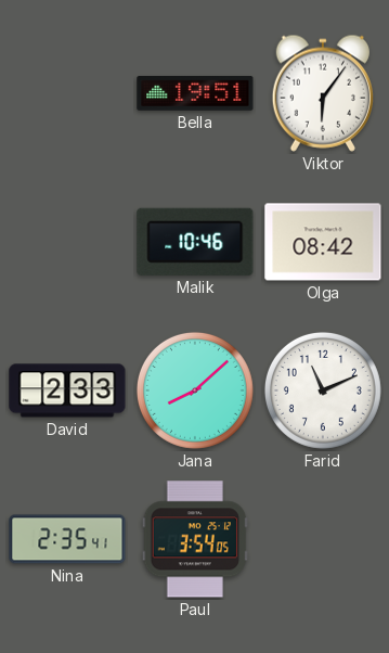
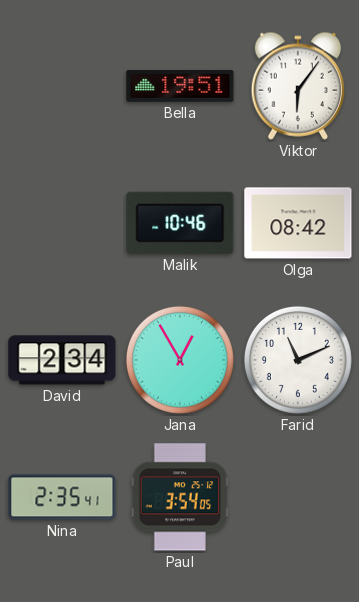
David: 2:33 -> 2:34
Jana: 8:08 -> 12:55
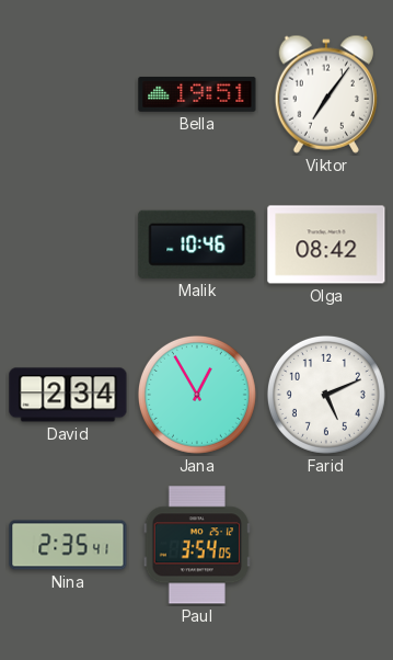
Viktor: 6:06 -> 7:06
Farid: 11:11 -> 5:11
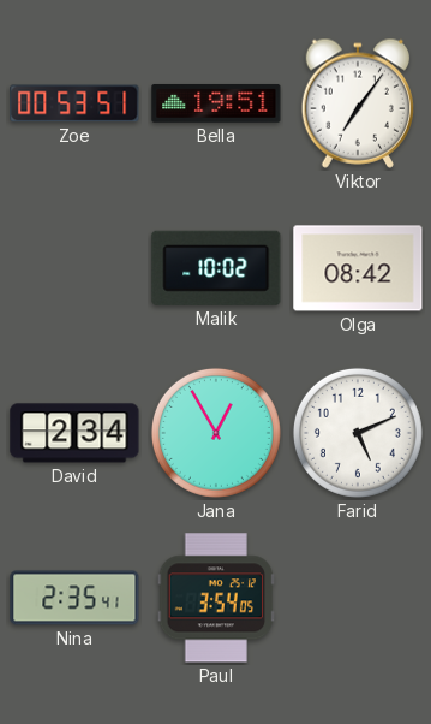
Zoe: none -> 00:53
Malik: 10:46 -> 10:02
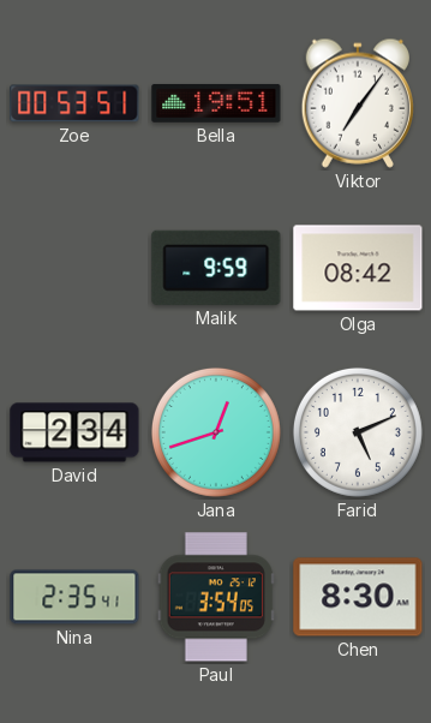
Malik: 10:02 -> 9:59
Jana: 12:55 -> 12:42
Chen: none -> 8:30
